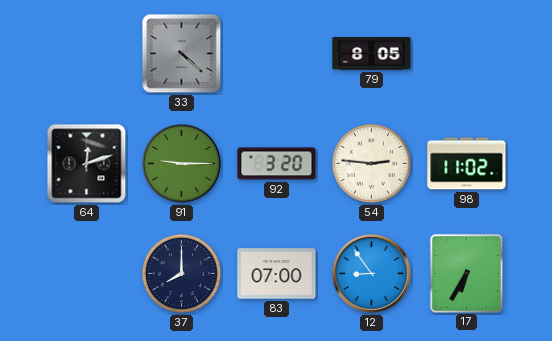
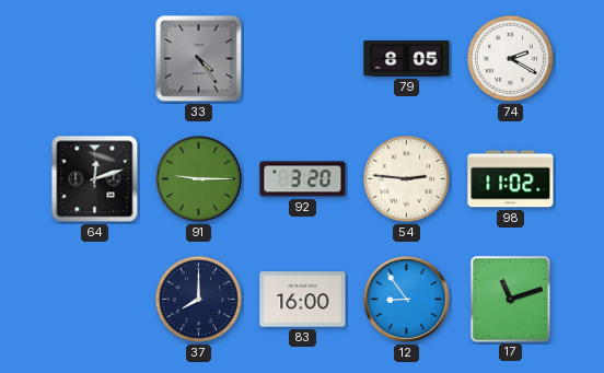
33: 4:22 -> 4:24
74: none -> 2:20
83: 07:00 -> 16:00
17: 6:35 -> 11:12
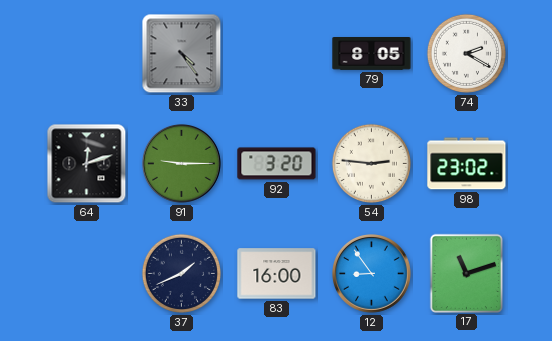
98: 11:02 -> 23:02
37: 8:00 -> 1:41
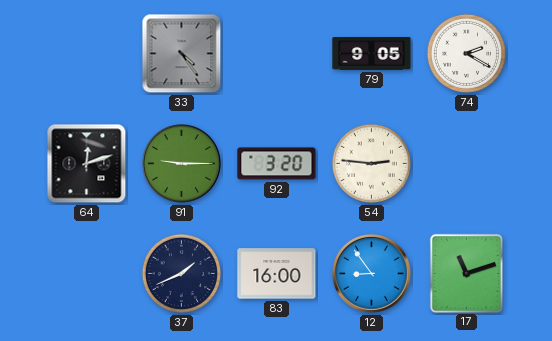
79: 8:05 -> 9:05
98: 23:02 -> none
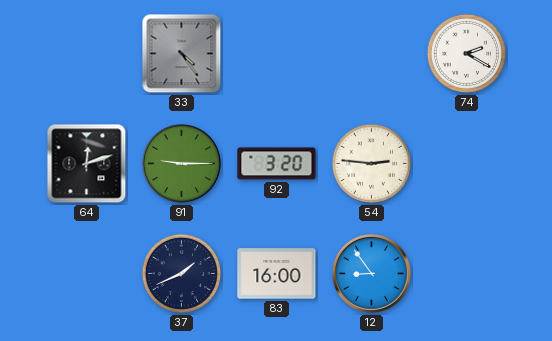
79: 9:05 -> none
17: 11:12 -> none
